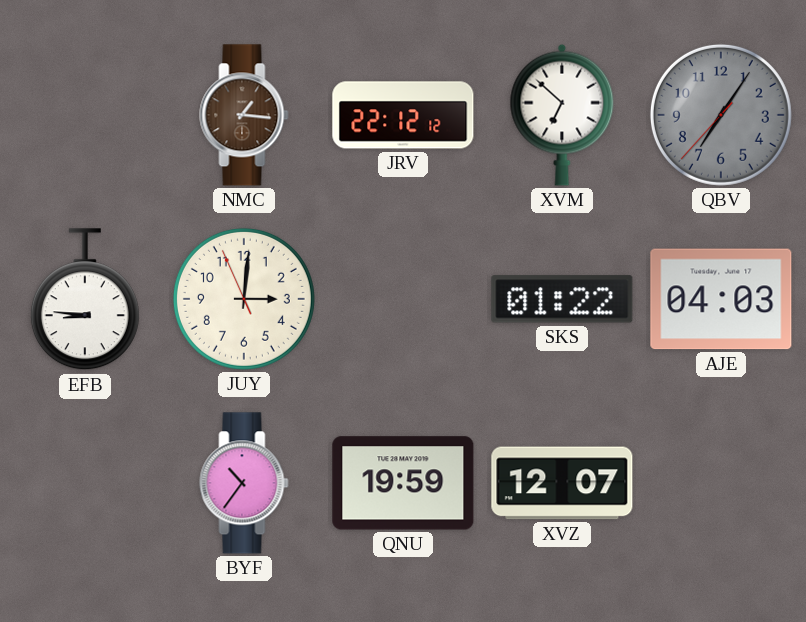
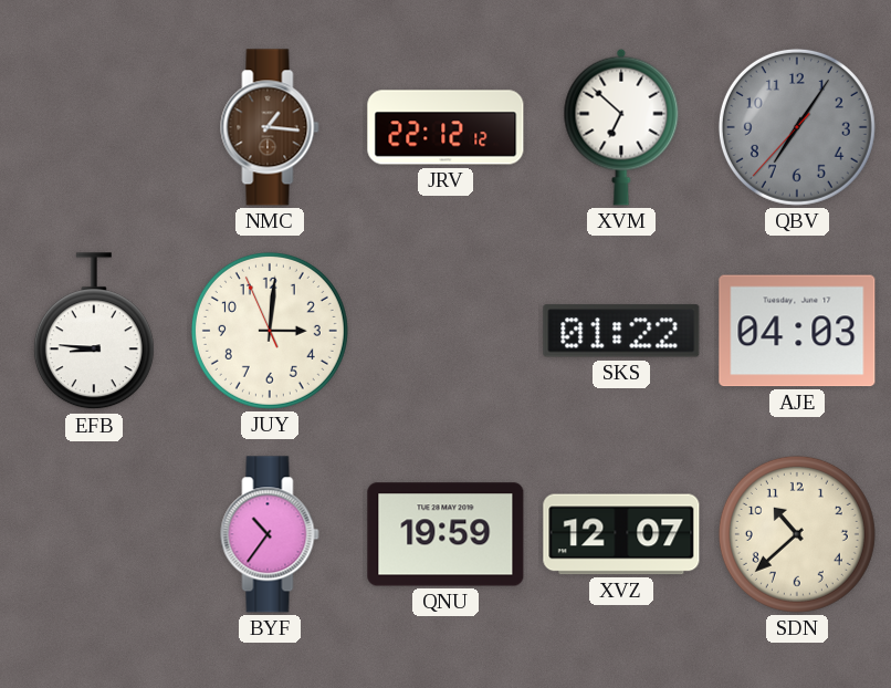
SDN: none -> 10:38
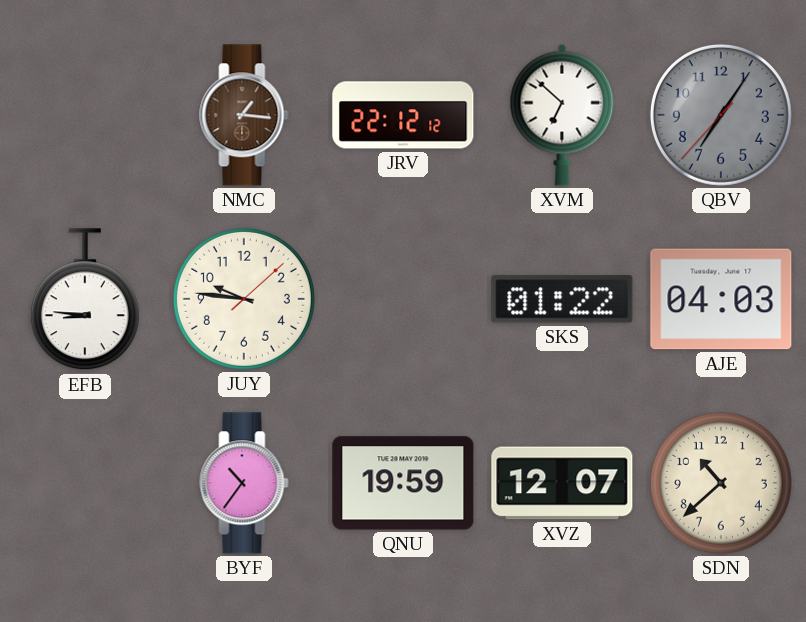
JUY: 3:00 -> 9:46
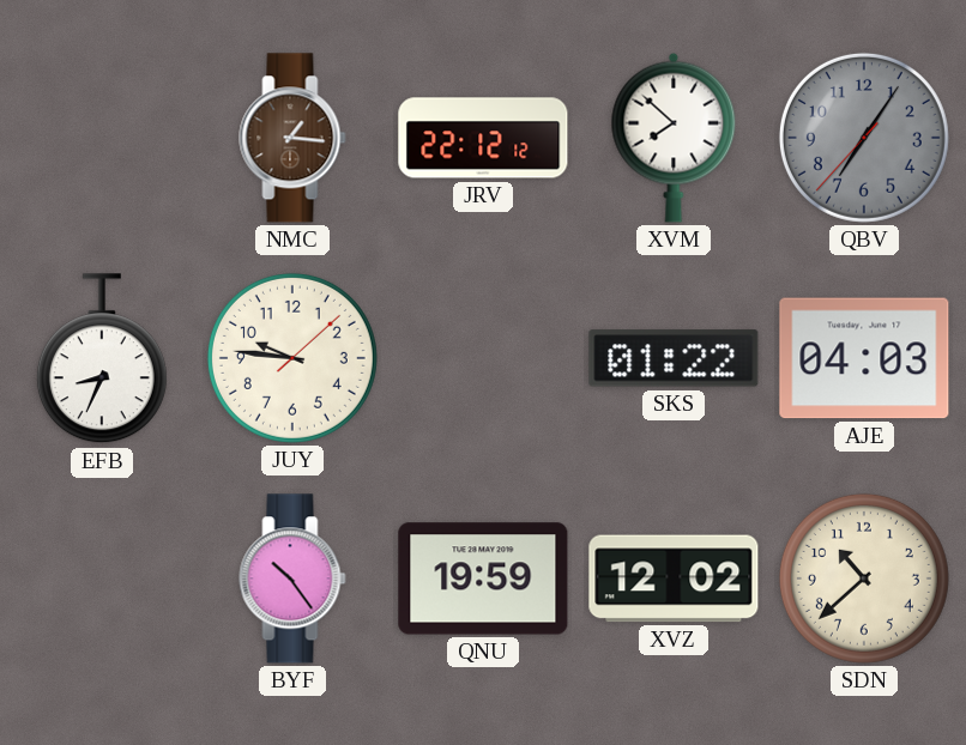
XVM: 6:52 -> 7:52
EFB: 8:46 -> 8:34
BYF: 10:36 -> 10:24
XVZ: 12:07 -> 12:02
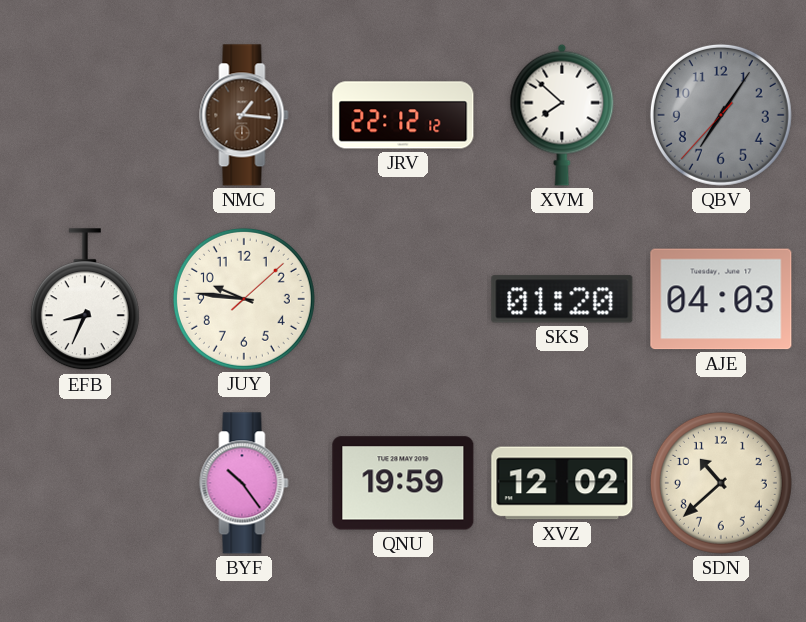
SKS: 01:22 -> 01:20
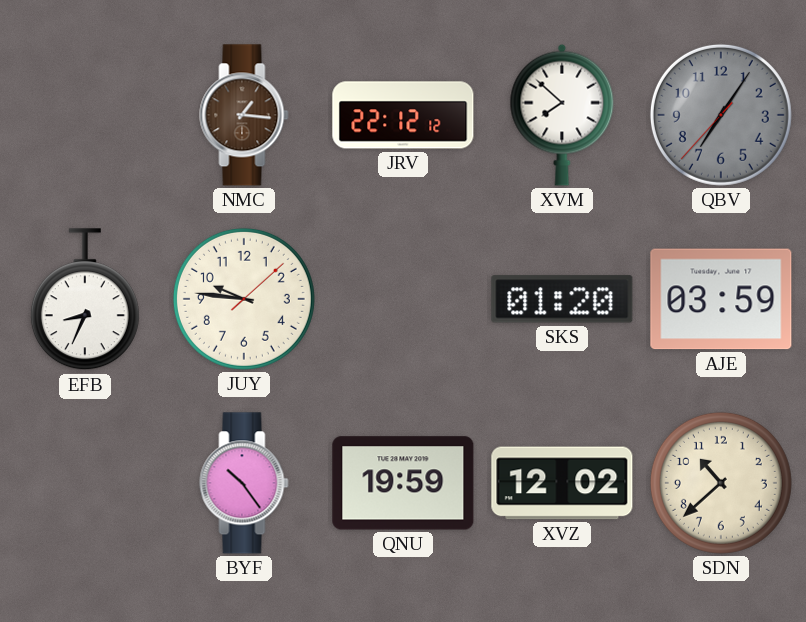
AJE: 04:03 -> 03:59
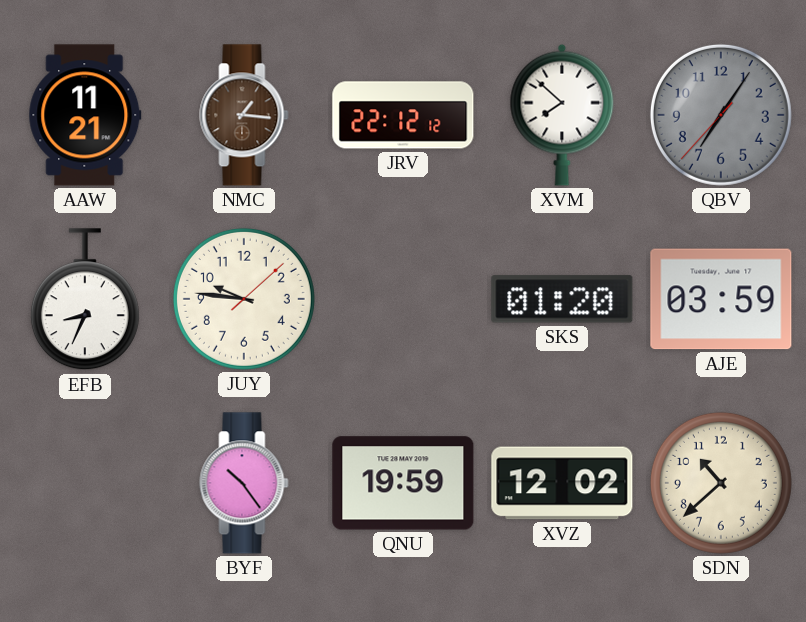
AAW: none -> 11:21
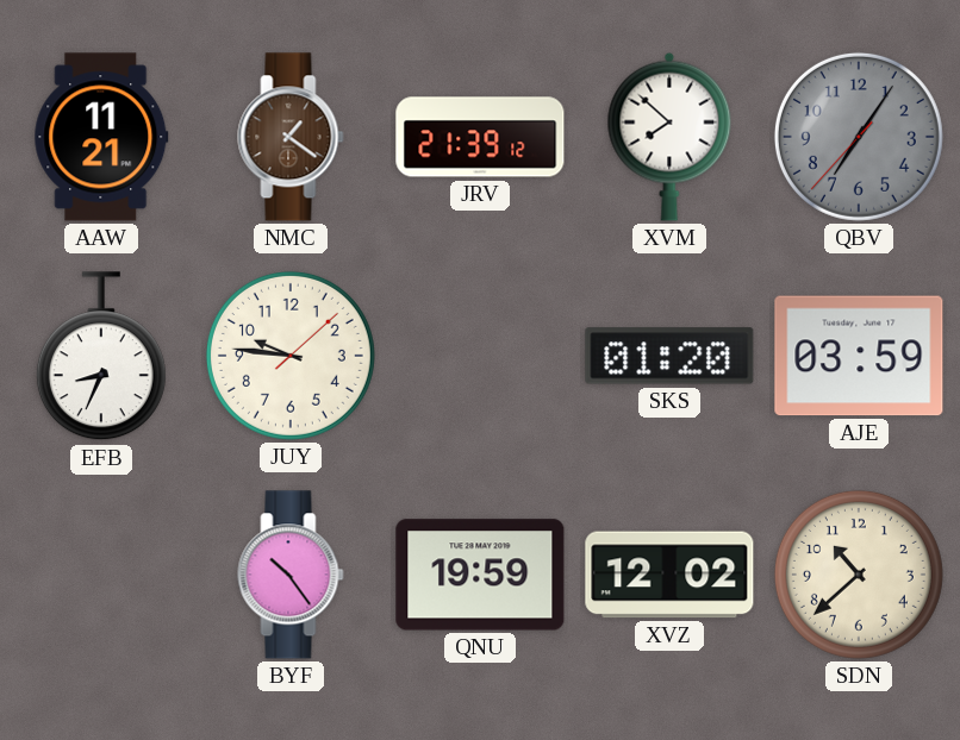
NMC: 1:16 -> 1:21
JRV: 22:12 -> 21:39
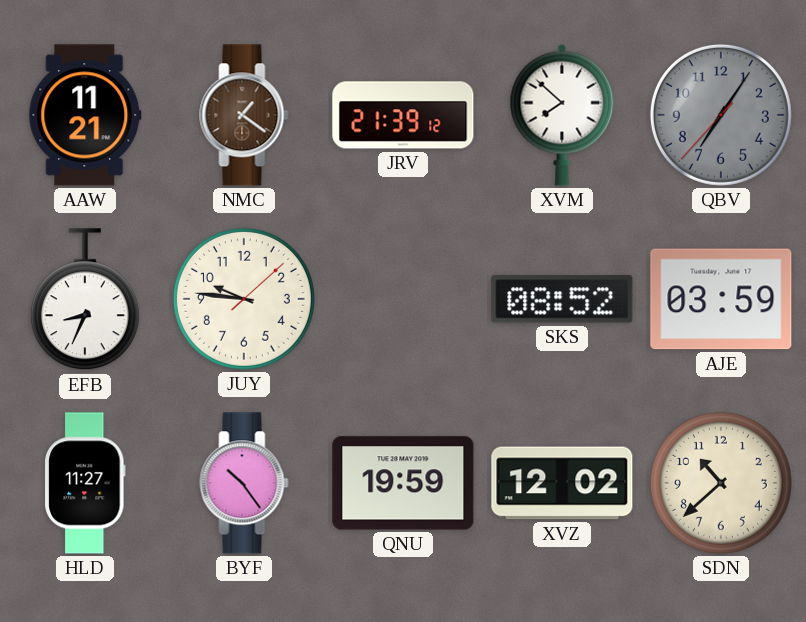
SKS: 01:20 -> 08:52
HLD: none -> 11:27
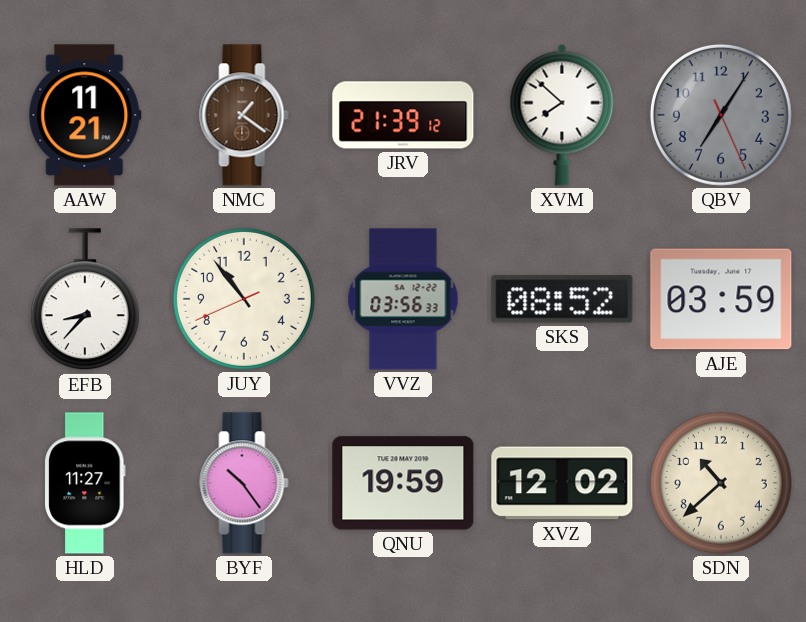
QBV: 7:05:37 -> 7:05:26
EFB: 8:34 -> 8:37
JUY: 9:46 -> 10:53
VVZ: none -> 03:56
